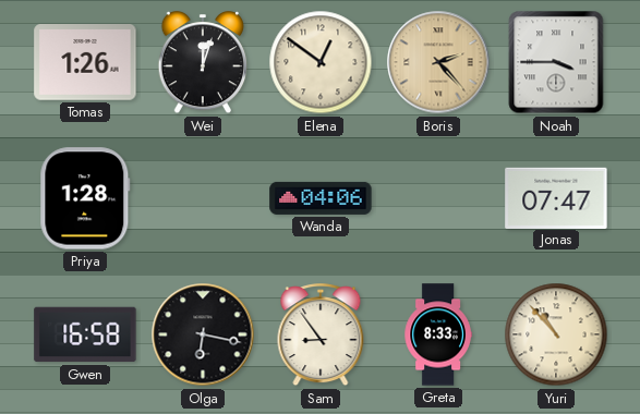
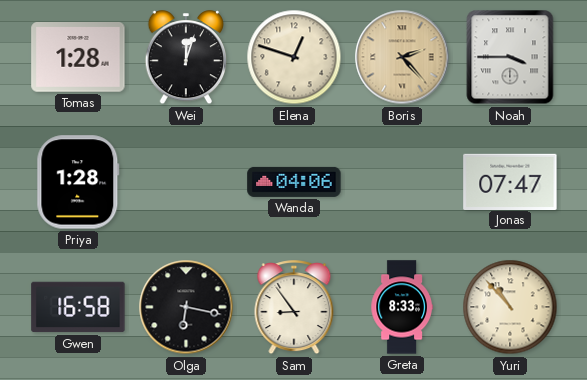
Tomas: 1:26 -> 1:28
Elena: 12:51 -> 12:48
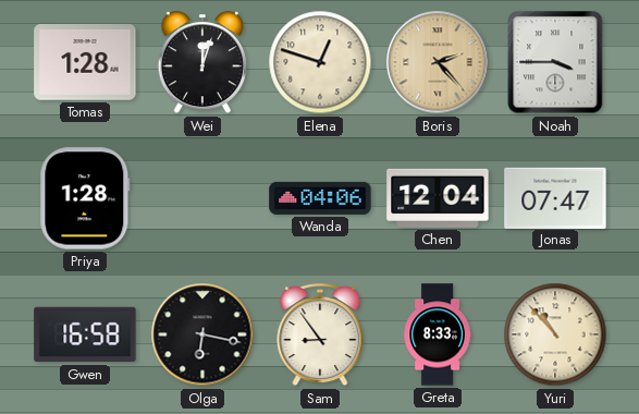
Chen: none -> 12:04
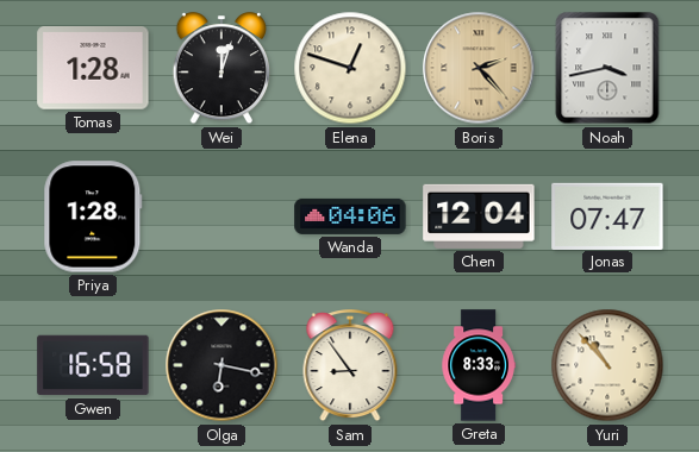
Noah: 3:45 -> 3:43
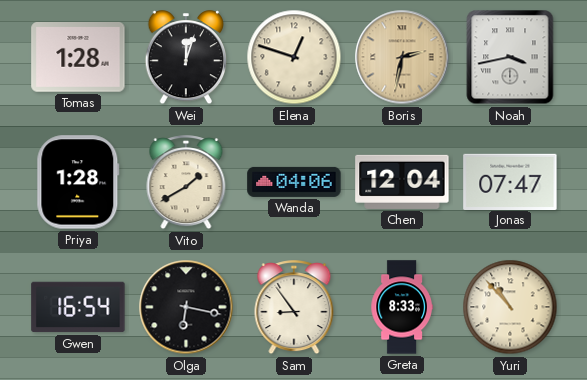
Boris: 2:23 -> 2:32
Vito: none -> 1:40
Gwen: 16:58 -> 16:54
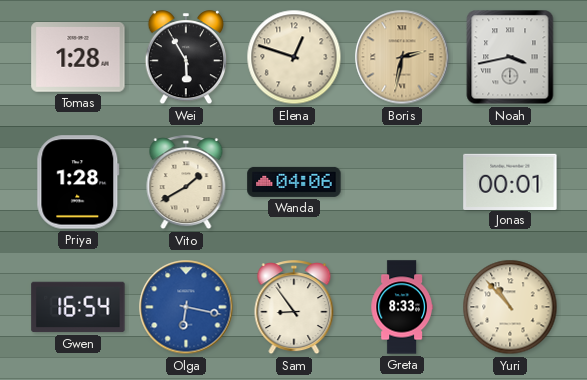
Wei: 12:03 -> 5:55
Chen: 12:04 -> none
Jonas: 07:47 -> 00:01
Olga dial: black -> blue
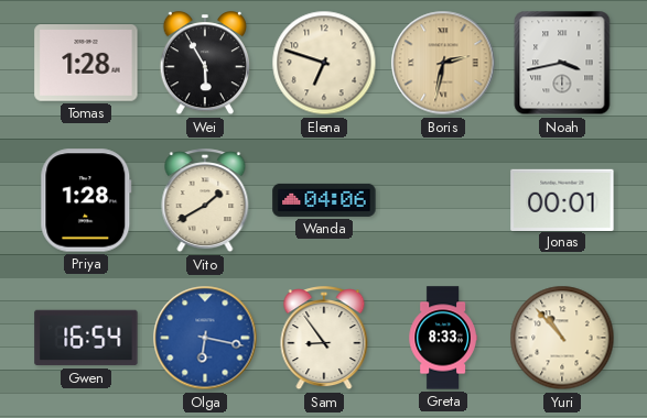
Elena: 12:48 -> 6:48
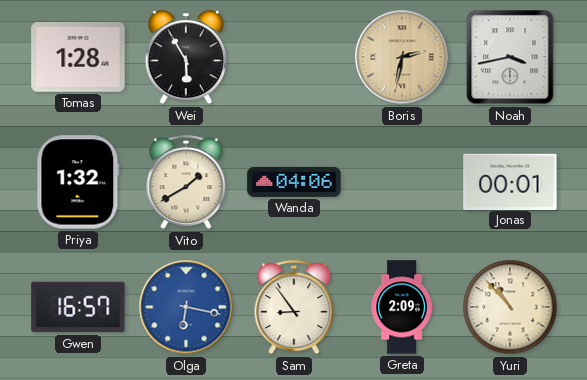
Elena: 6:48 -> none
Priya: 1:28 -> 1:32
Gwen: 16:54 -> 16:57
Greta: 8:33 -> 2:09
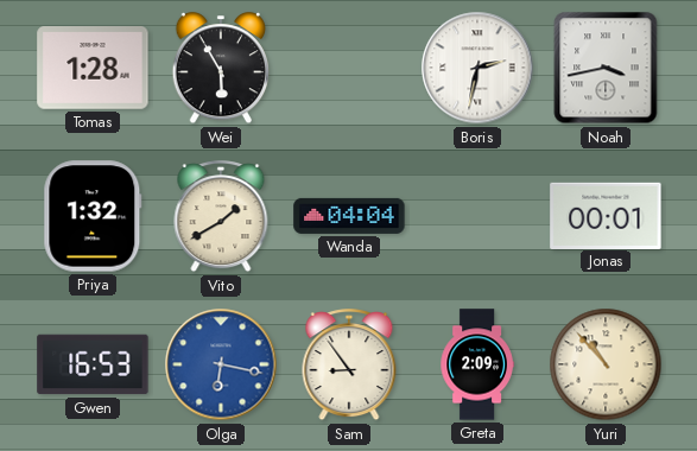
Boris dial: champagne -> white
Wanda: 04:06 -> 04:04
Gwen: 16:57 -> 16:53
